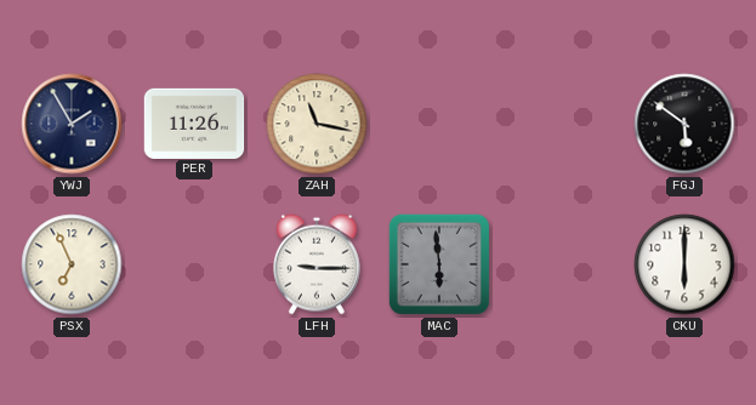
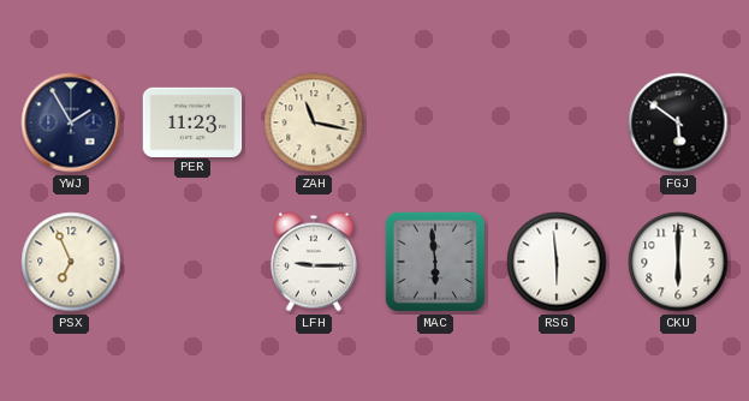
PER: 11:26 -> 11:23
RSG: none -> 5:59
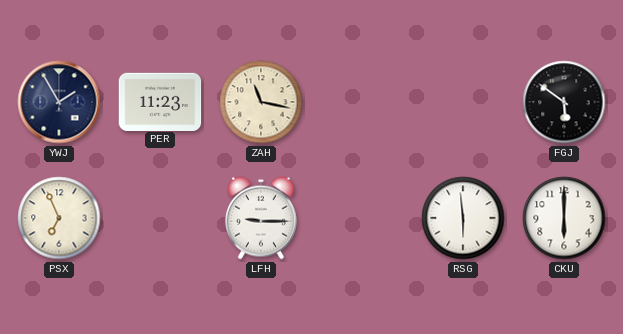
MAC: 5:59 -> none
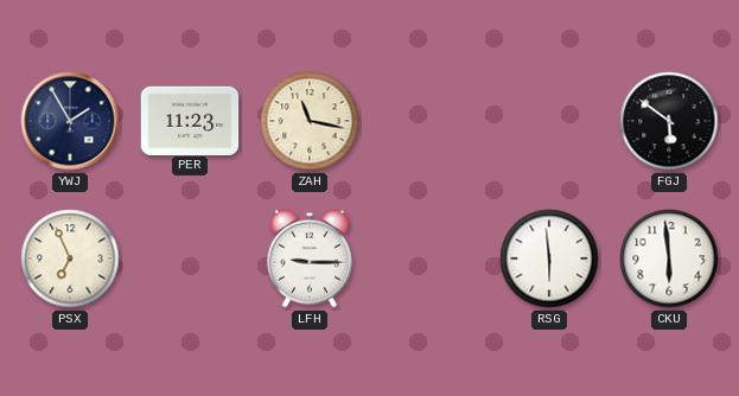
CKU: 6:00 -> 5:59
